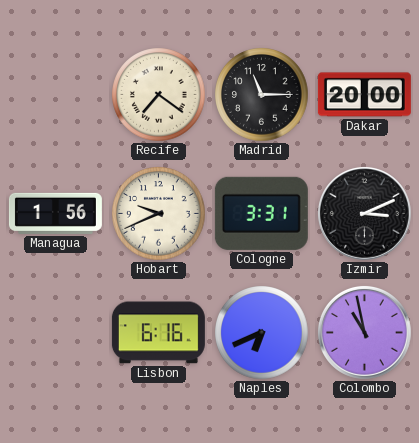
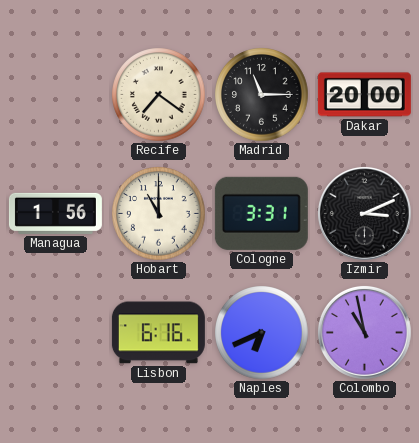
Hobart: 9:41 -> 11:00
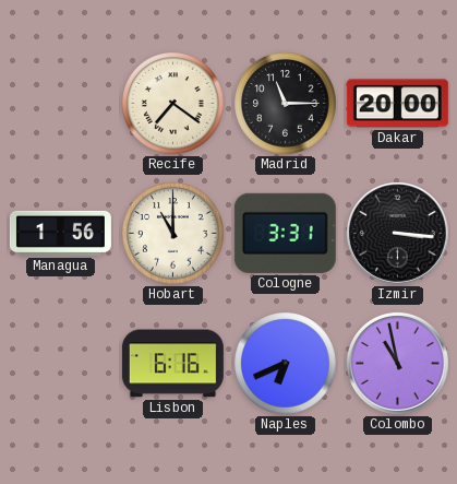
Izmir: 3:11 -> 3:16
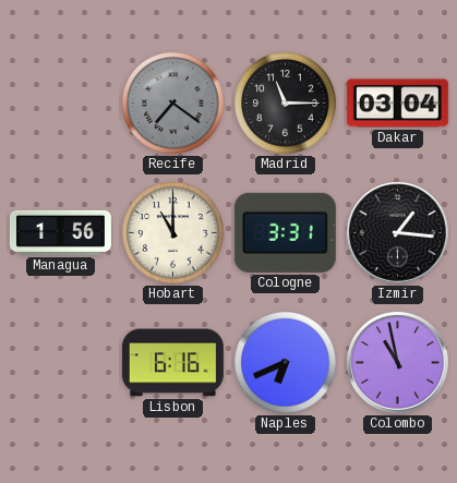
Recife dial: cream -> grey
Dakar: 20:00 -> 03:04
Izmir: 3:16 -> 1:16
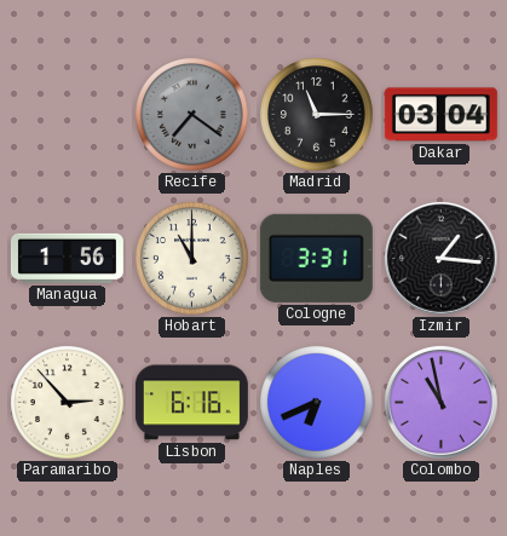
Paramaribo: none -> 2:53
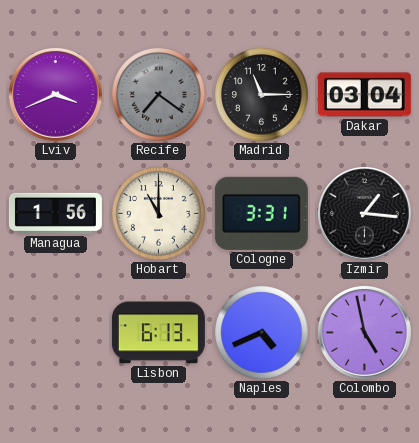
Lviv: none -> 3:41
Paramaribo: 2:53 -> none
Lisbon: 6:16 -> 6:13
Naples: 6:41 -> 4:41
Colombo: 10:58 -> 4:58
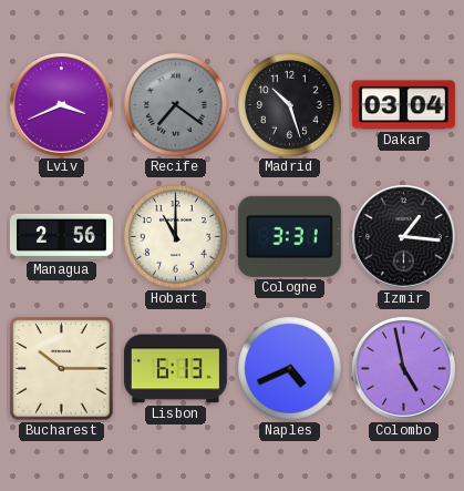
Madrid: 11:15 -> 10:27
Managua: 1:56 -> 2:56
Bucharest: none -> 10:15
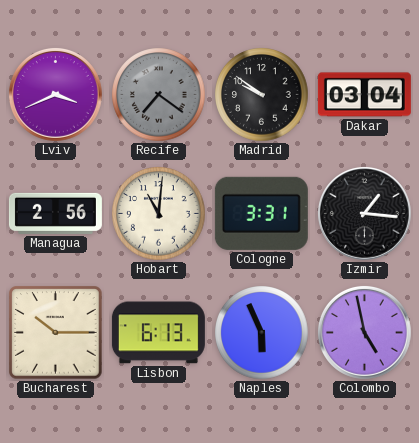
Madrid: 10:27 -> 9:51
Hobart: 11:00 -> 11:01
Naples: 4:41 -> 5:56
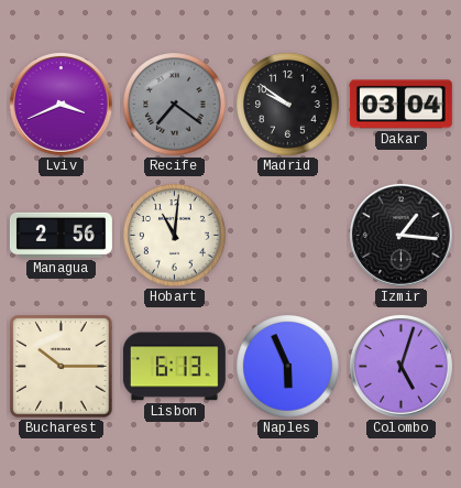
Cologne: 3:31 -> none
Colombo: 4:58 -> 5:03
